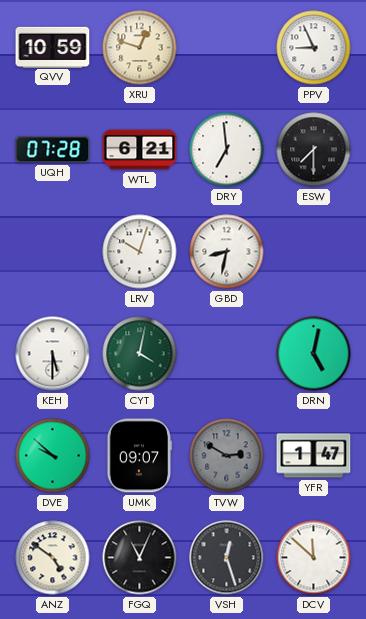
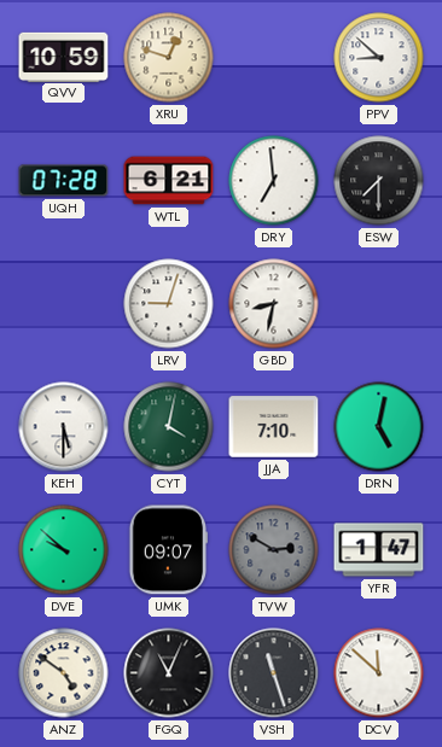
PPV: 8:56 -> 8:52
LRV: 10:03 -> 9:03
JJA: none -> 7:10
VSH: 12:27 -> 11:27
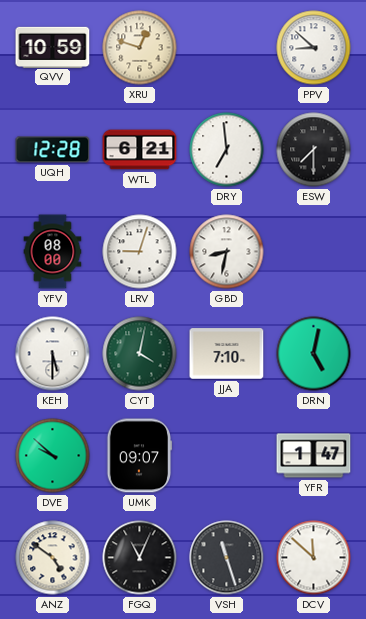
UQH: 07:28 -> 12:28
YFV: none -> 08:00
TVW: 2:50 -> none
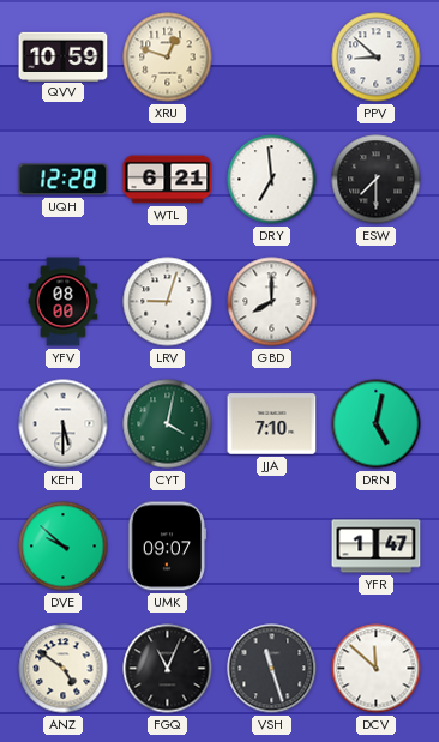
GBD: 8:32 -> 8:00
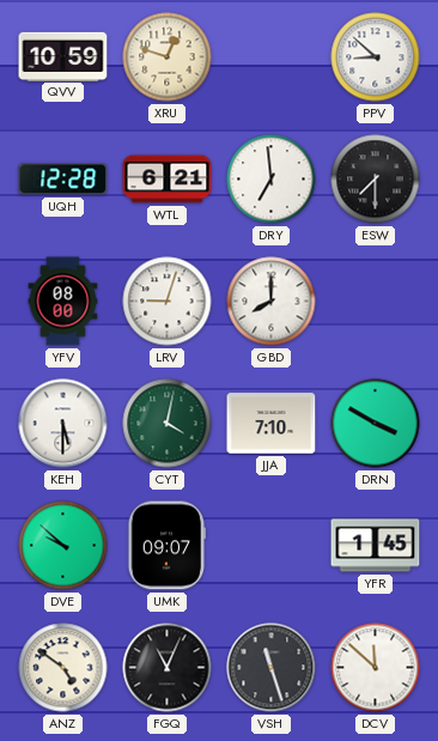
DRN: 5:02 -> 3:50
YFR: 1:47 -> 1:45
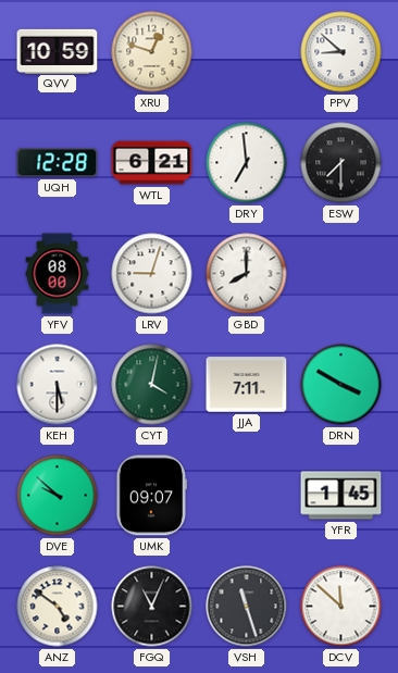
JJA: 7:10 -> 7:11
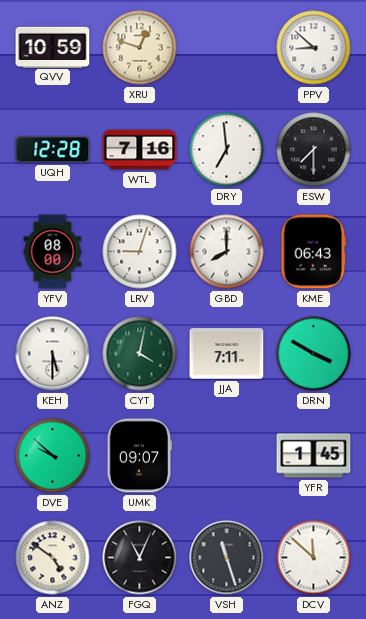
WTL: 6:21 -> 7:16
KME: none -> 06:43
